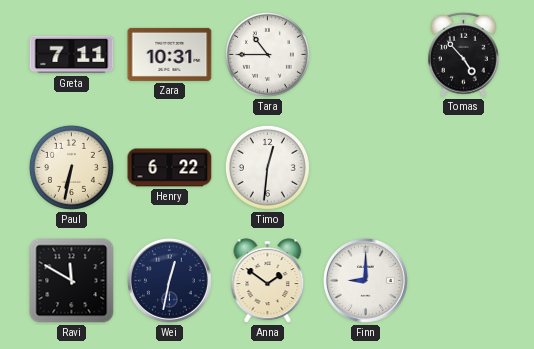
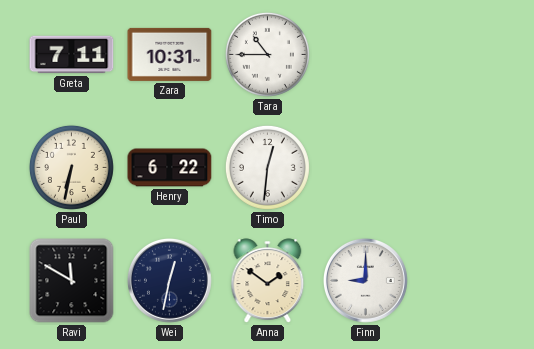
Tomas: 4:53 -> none
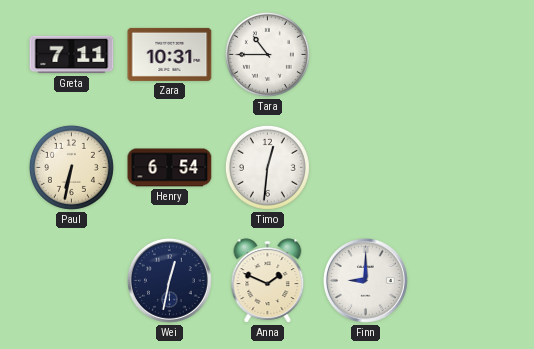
Henry: 6:22 -> 6:54
Ravi: 11:50 -> none
Anna: 1:51 -> 1:49
